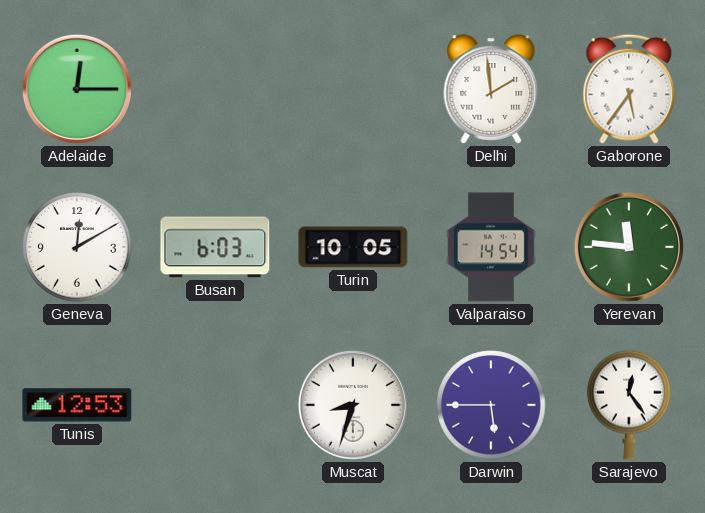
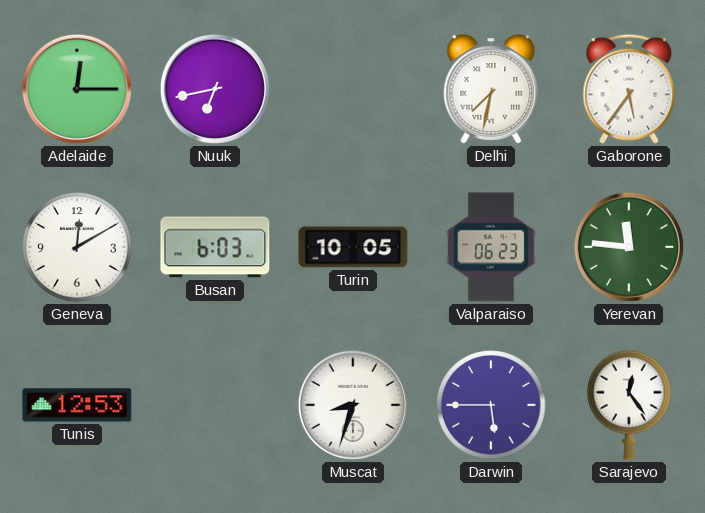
Nuuk: none -> 6:43
Delhi: 1:59 -> 7:32
Valparaiso: 14:54 -> 06:23
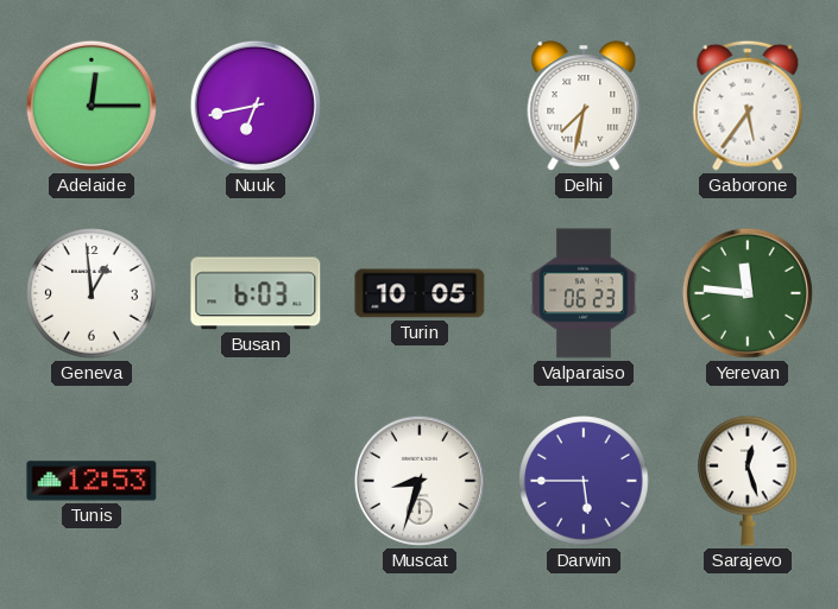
Geneva: 12:10 -> 12:59
Sarajevo: 12:24 -> 12:27
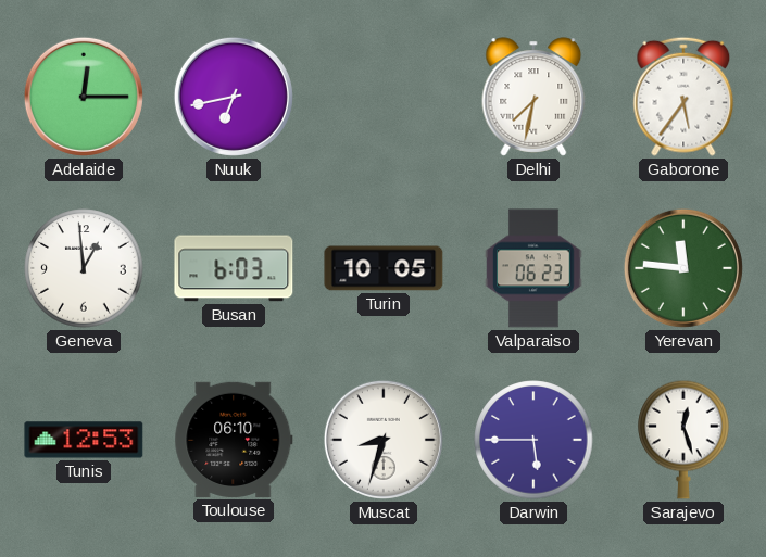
Toulouse: none -> 06:10
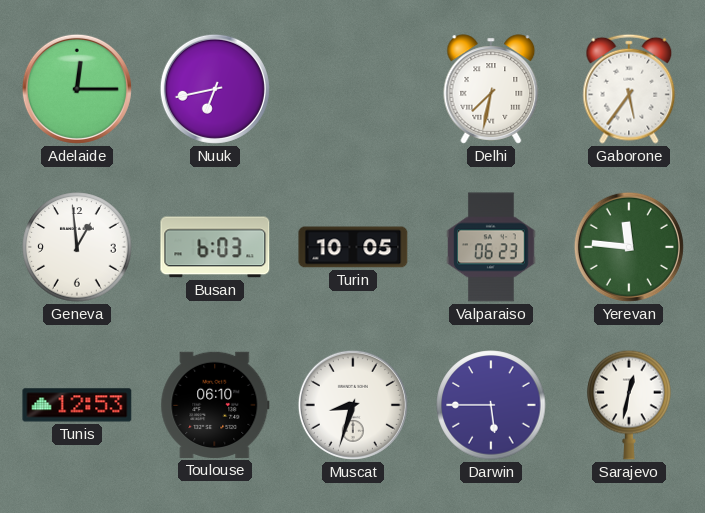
Sarajevo: 12:27 -> 12:32
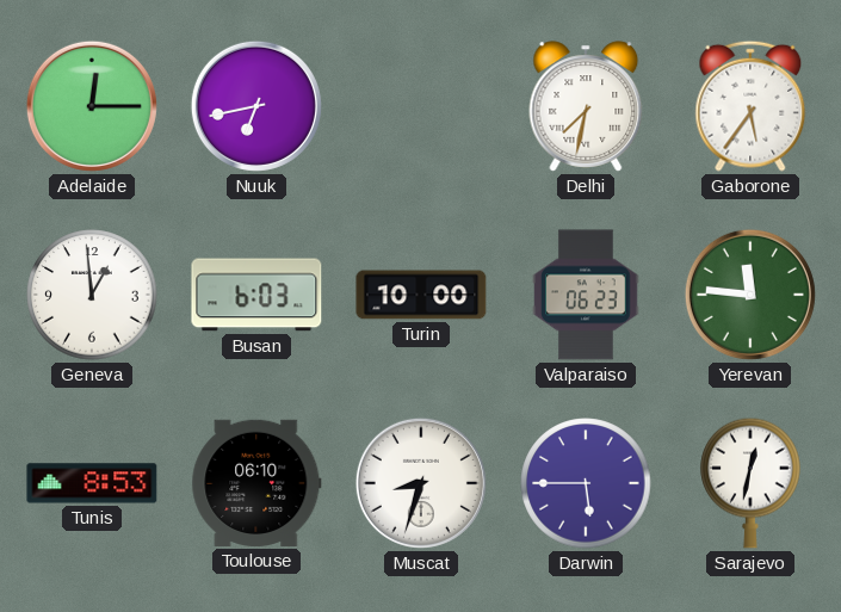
Turin: 10:05 -> 10:00
Tunis: 12:53 -> 8:53
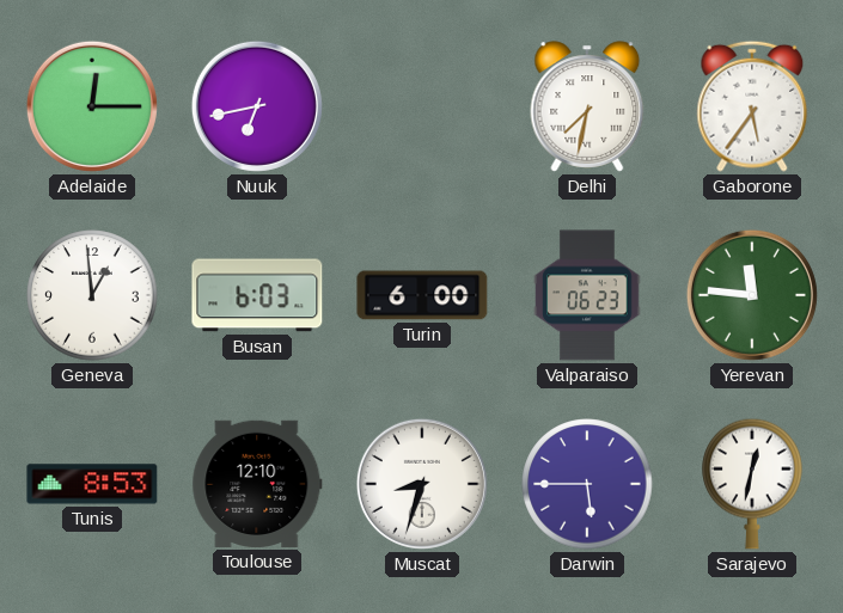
Turin: 10:00 -> 6:00
Toulouse: 06:10 -> 12:10
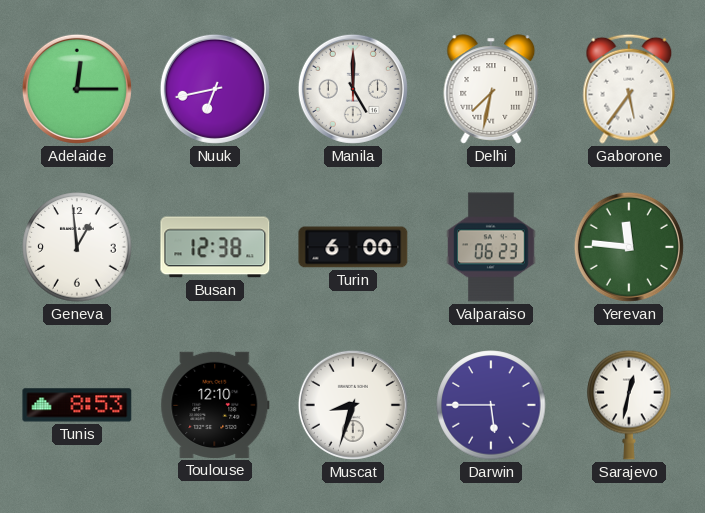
Manila: none -> 5:00
Busan: 6:03 -> 12:38
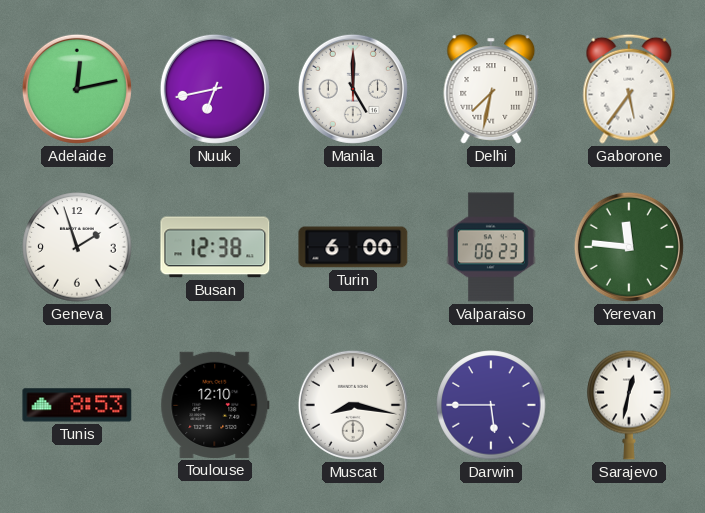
Adelaide: 12:15 -> 12:13
Geneva: 12:59 -> 1:57
Muscat: 8:33 -> 8:17
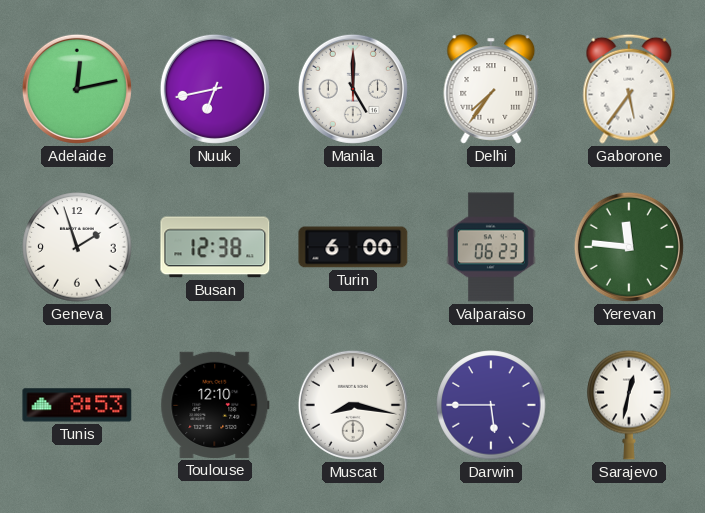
Delhi: 7:32 -> 7:36
